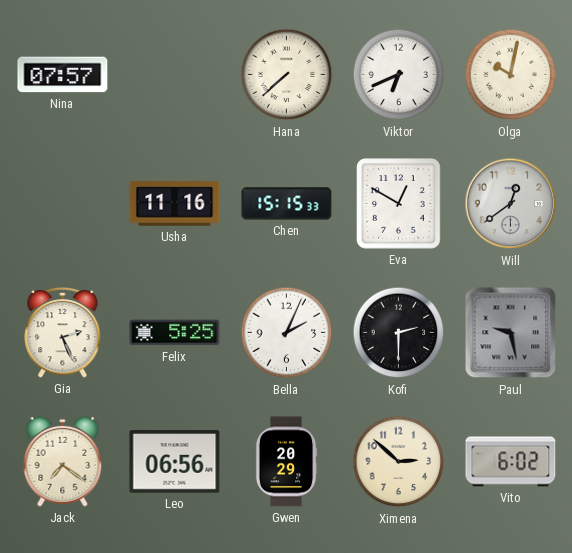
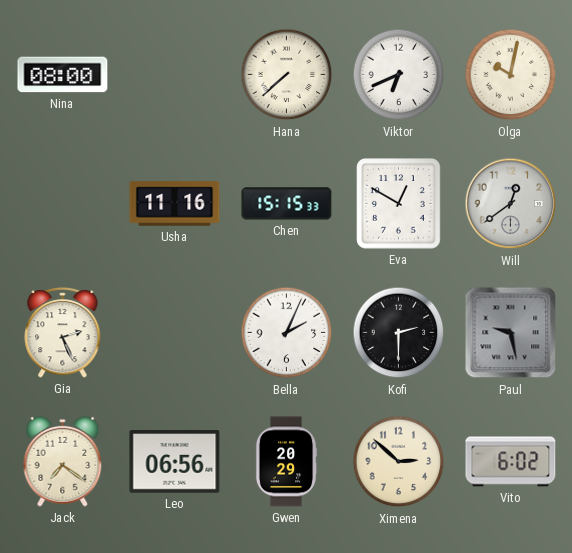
Nina: 07:57 -> 08:00
Felix: 5:25 -> none
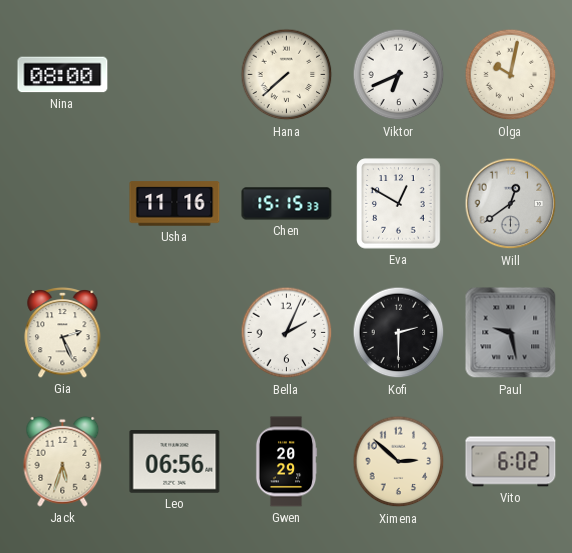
Jack: 7:21 -> 5:33
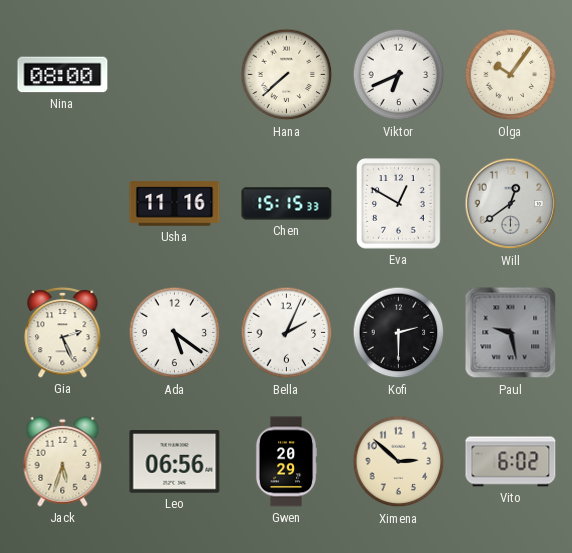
Olga: 10:02 -> 10:06
Ada: none -> 5:21
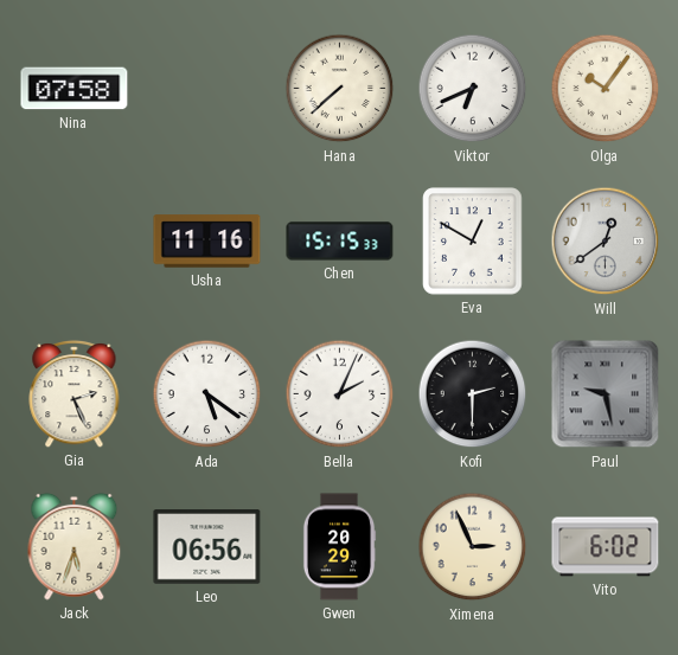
Nina: 08:00 -> 07:58
Ximena: 2:52 -> 2:56
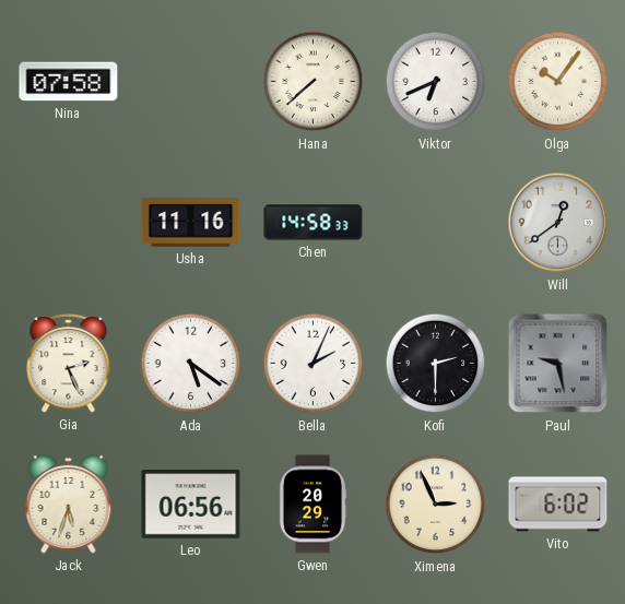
Chen: 15:15 -> 14:58
Eva: 12:50 -> none
